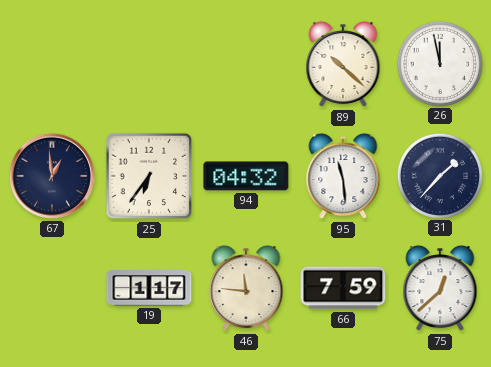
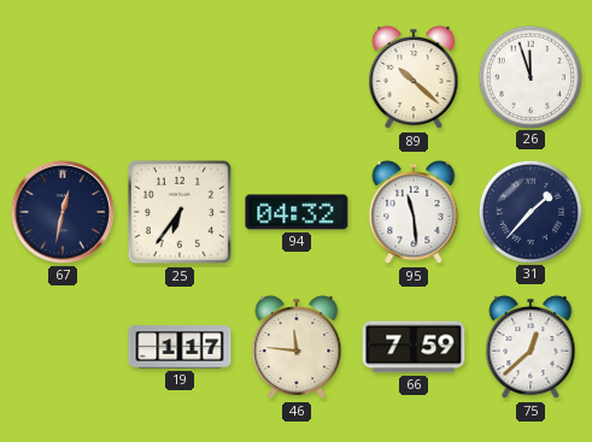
26: 11:58 -> 11:57
67: 12:59 -> 12:32
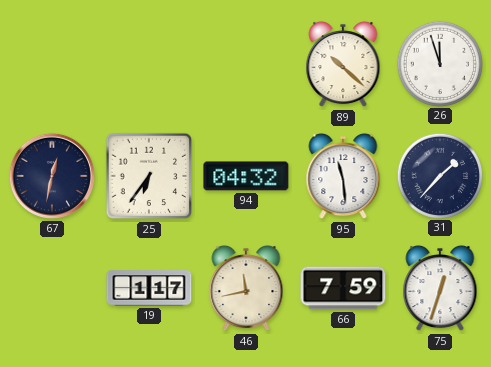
46: 11:46 -> 11:43
75: 12:38 -> 12:33
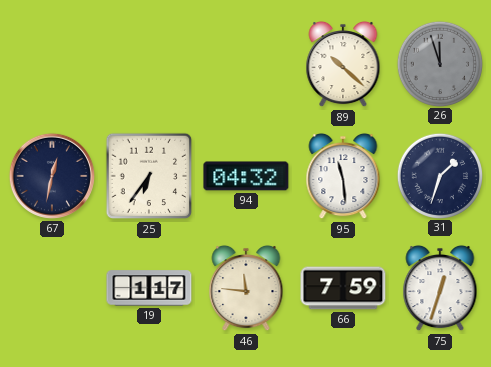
26 dial: white -> grey
31: 1:37 -> 1:33
46: 11:43 -> 11:46
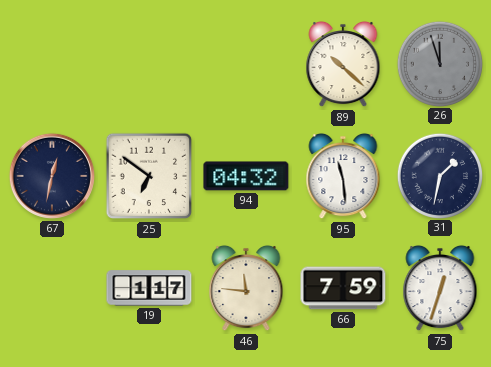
25: 6:36 -> 6:51
31: 1:33 -> 1:32
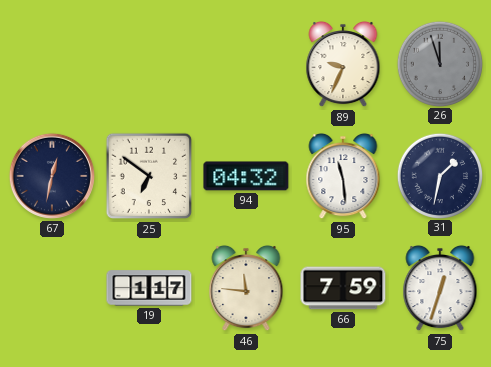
89: 10:22 -> 9:34
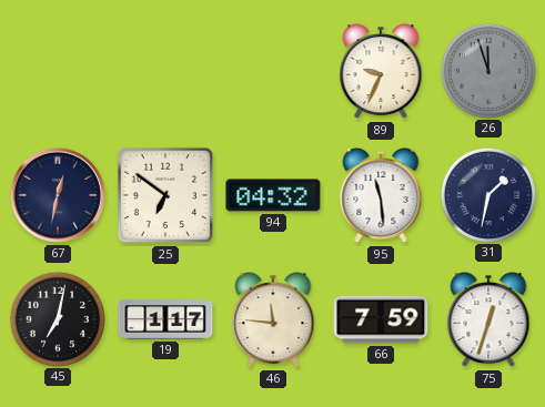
45: none -> 7:02
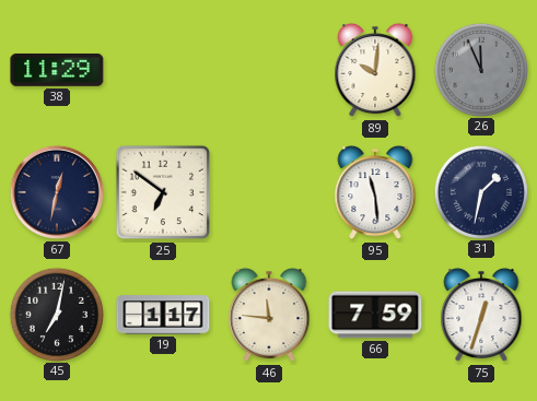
38: none -> 11:29
89: 9:34 -> 10:01
26: 11:57 -> 11:56
94: 04:32 -> none
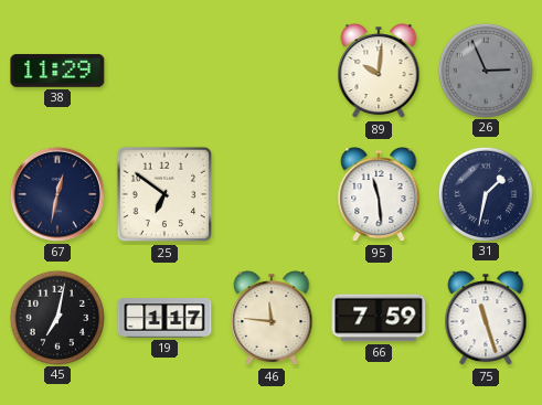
26: 11:56 -> 2:56
75: 12:33 -> 11:27
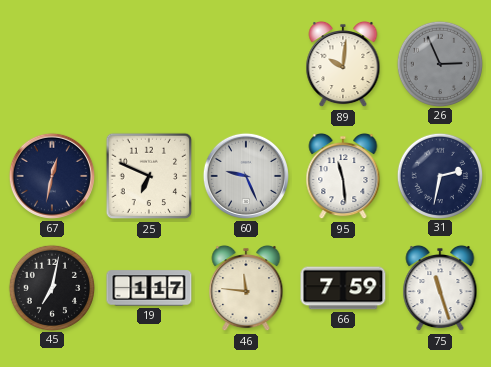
38: 11:29 -> none
25: 6:51 -> 6:49
60: none -> 9:26
31: 1:32 -> 2:32
